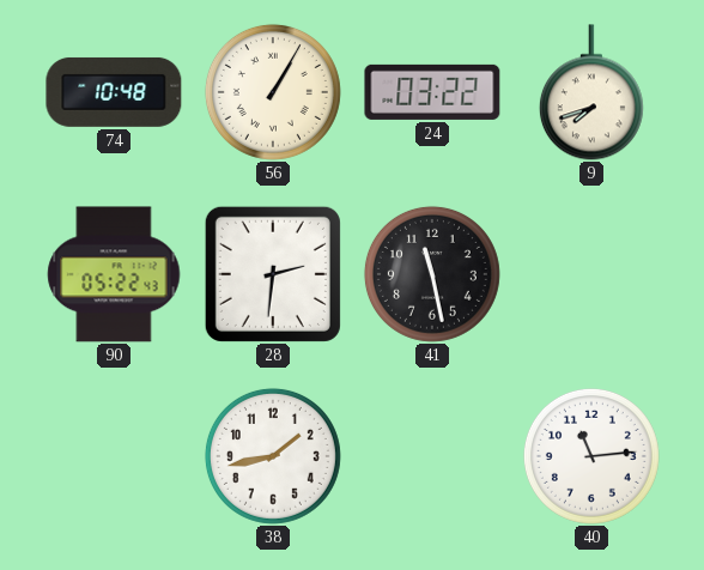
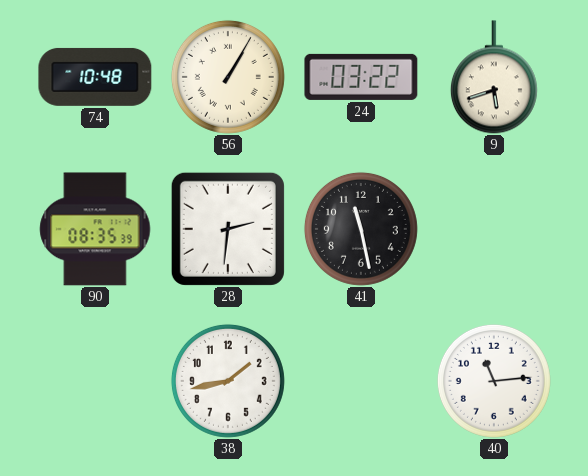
9: 7:42 -> 5:42
90: 05:22 -> 08:35
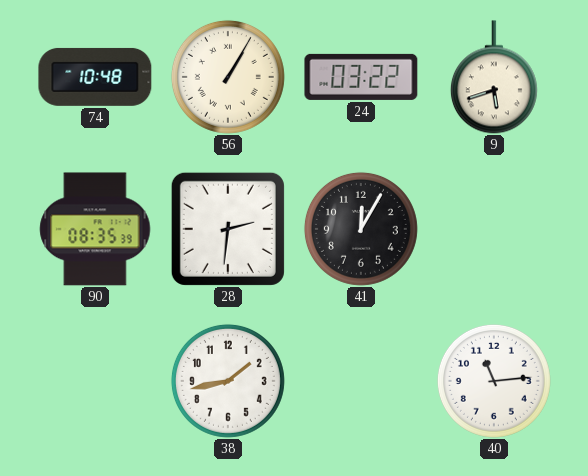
41: 11:28 -> 12:05
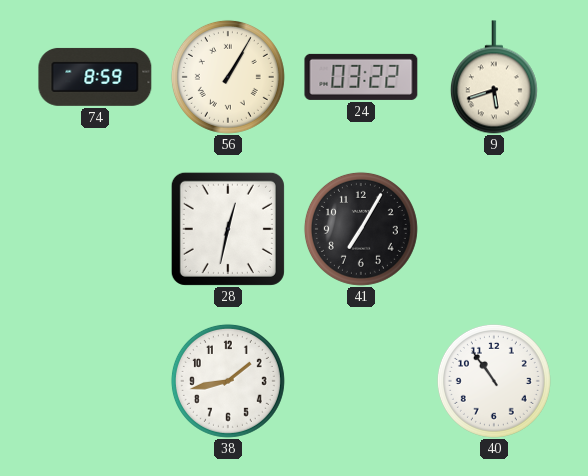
74: 10:48 -> 8:59
90: 08:35 -> none
28: 2:31 -> 12:32
41: 12:05 -> 7:05
40: 11:14 -> 10:54
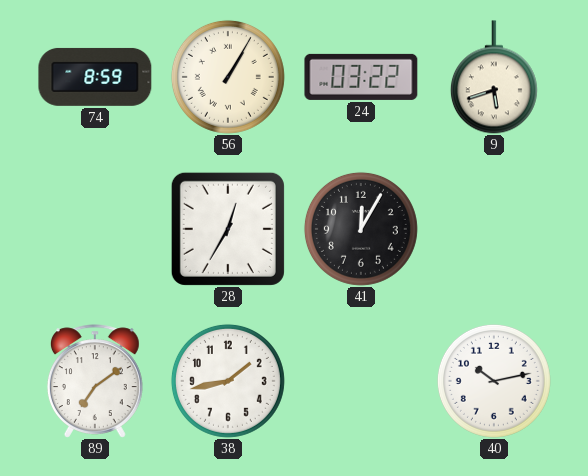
28: 12:32 -> 12:35
41: 7:05 -> 12:05
89: none -> 7:09
40: 10:54 -> 10:13
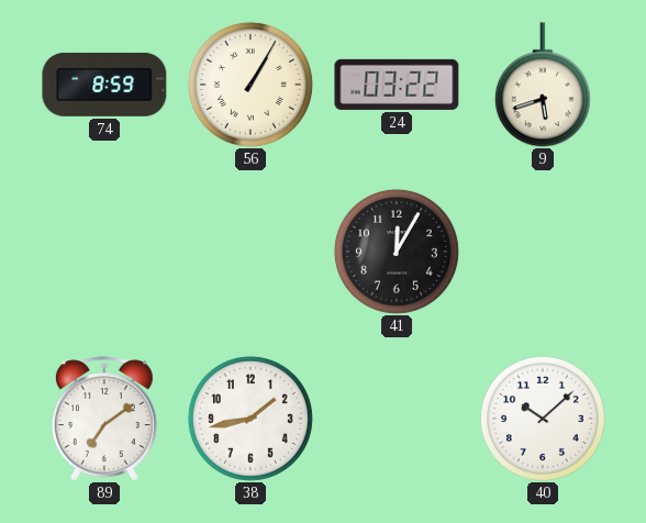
28: 12:35 -> none
40: 10:13 -> 10:08
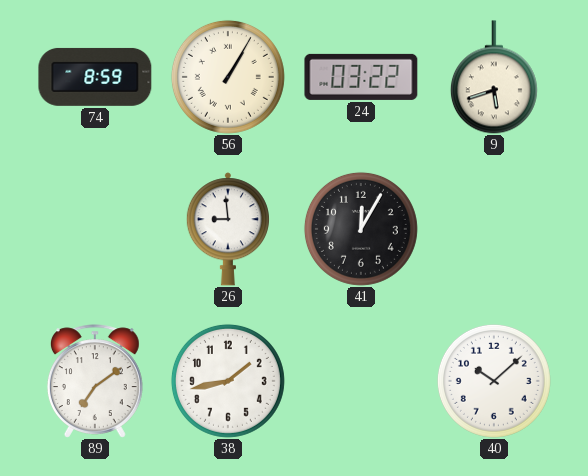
26: none -> 8:59
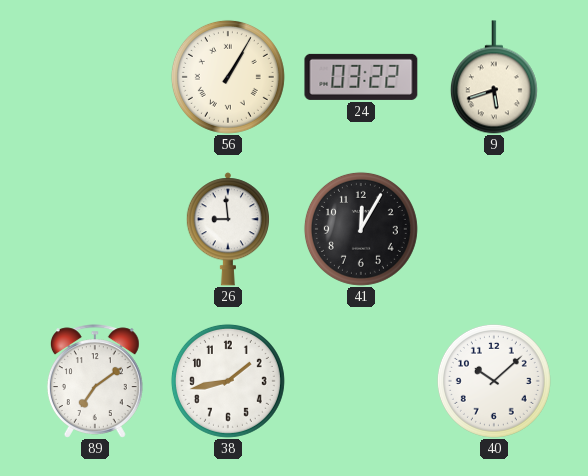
74: 8:59 -> none
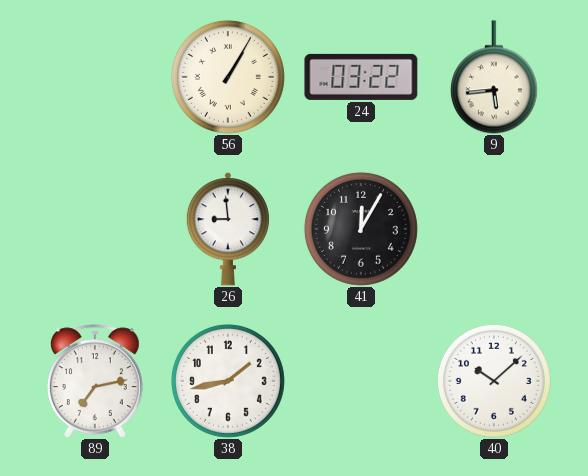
9: 5:42 -> 5:44
89: 7:09 -> 7:13
